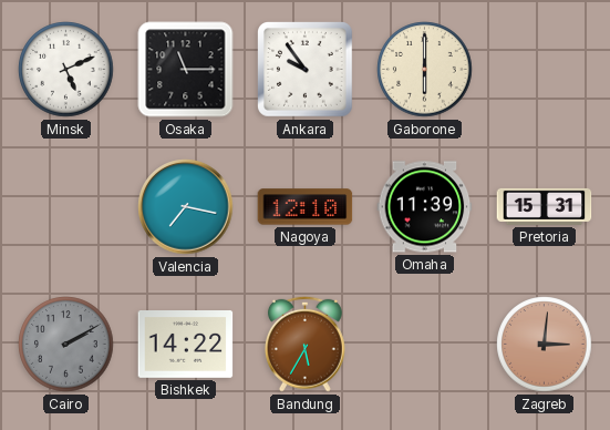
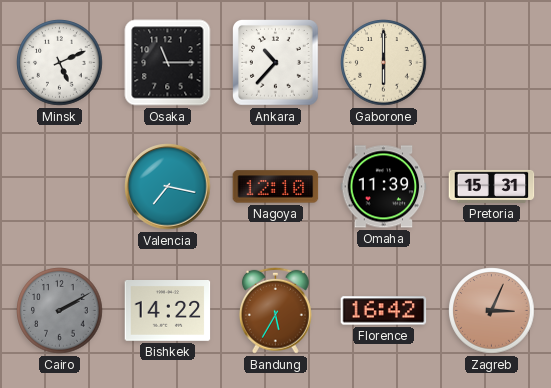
Ankara: 9:54 -> 10:37
Florence: none -> 16:42
Zagreb: 3:01 -> 3:04
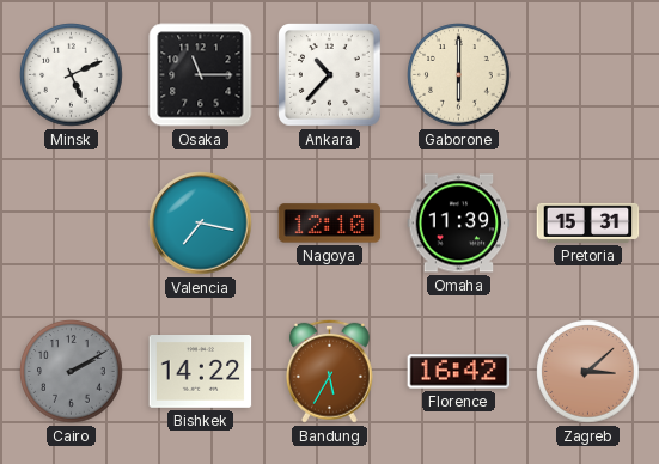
Zagreb: 3:04 -> 3:08
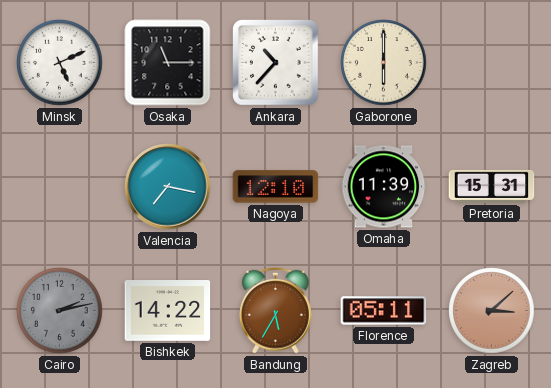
Cairo: 2:10 -> 2:13
Florence: 16:42 -> 05:11
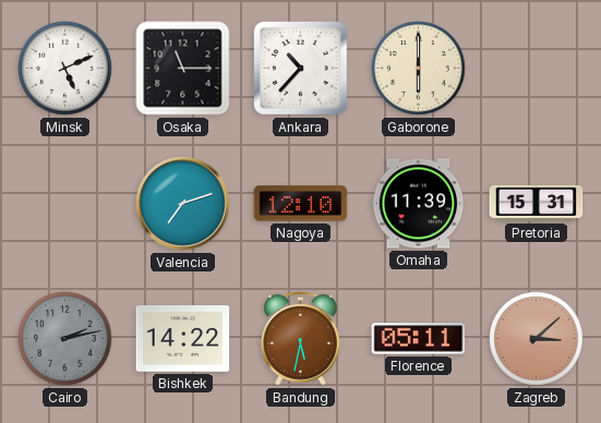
Valencia: 7:17 -> 7:12
Bandung: 5:35 -> 5:32
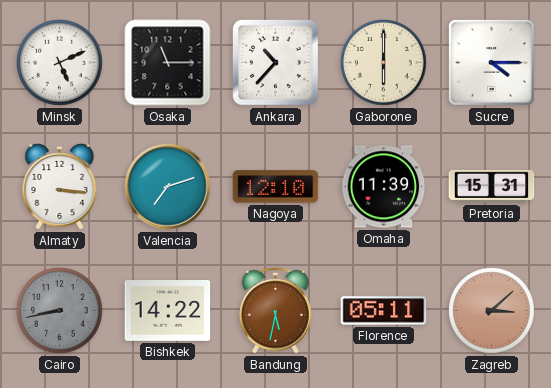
Sucre: none -> 4:15
Almaty: none -> 3:16
Cairo: 2:13 -> 8:43
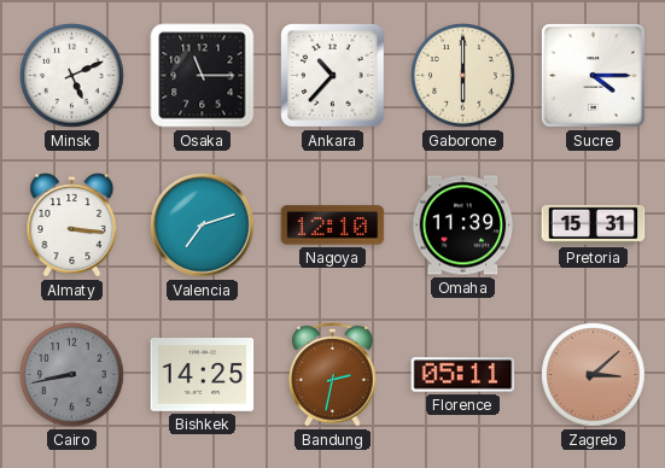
Bishkek: 14:22 -> 14:25
Bandung: 5:32 -> 2:32
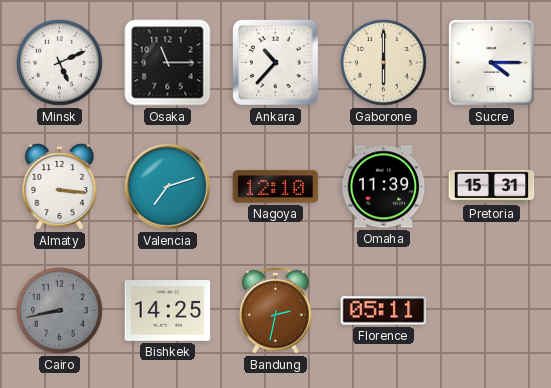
Zagreb: 3:08 -> none
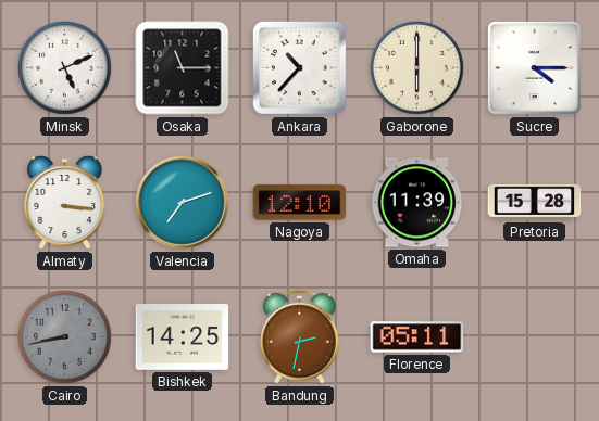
Pretoria: 15:31 -> 15:28
